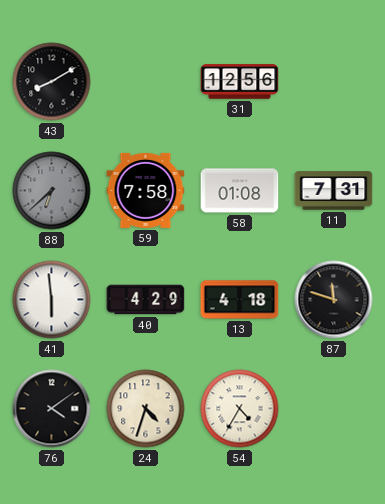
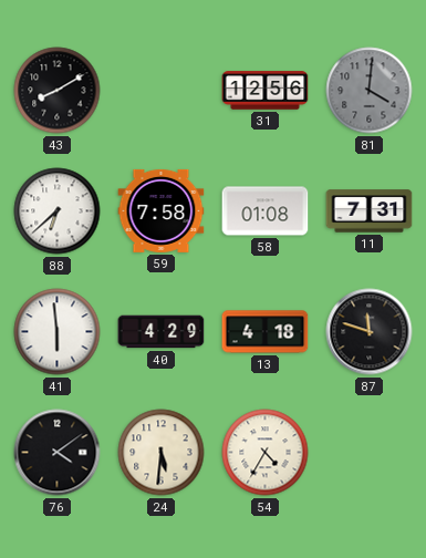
81: none -> 4:01
88 dial: grey -> white
24: 4:33 -> 5:31
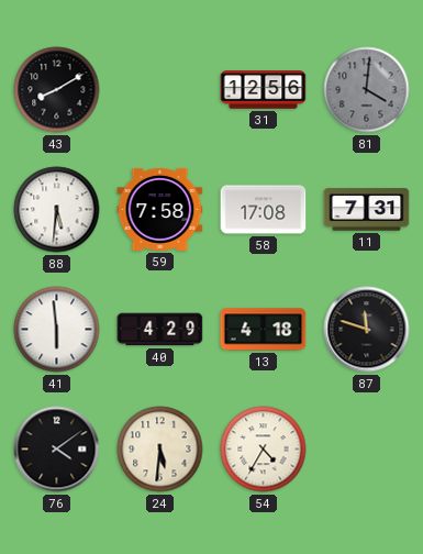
88: 6:38 -> 5:31
58: 01:08 -> 17:08
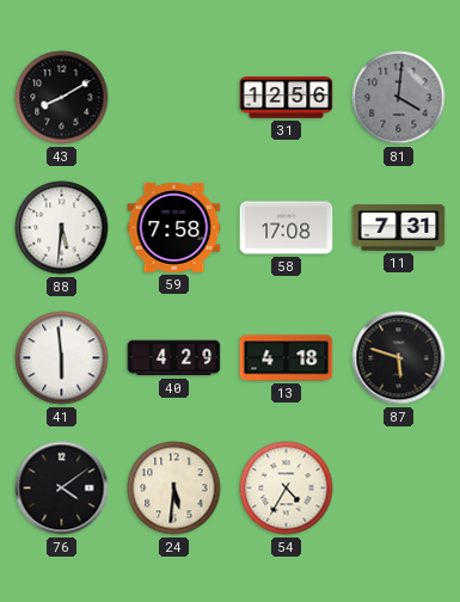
87: 11:48 -> 5:48
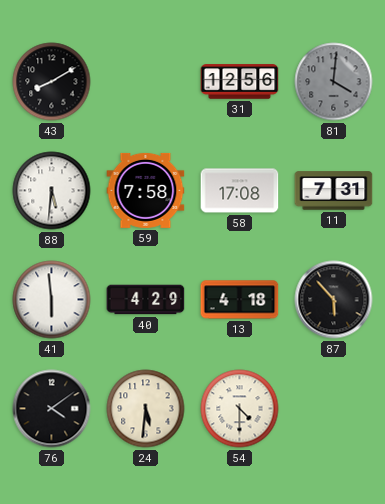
87: 5:48 -> 5:53
54: 4:35 -> 4:30
